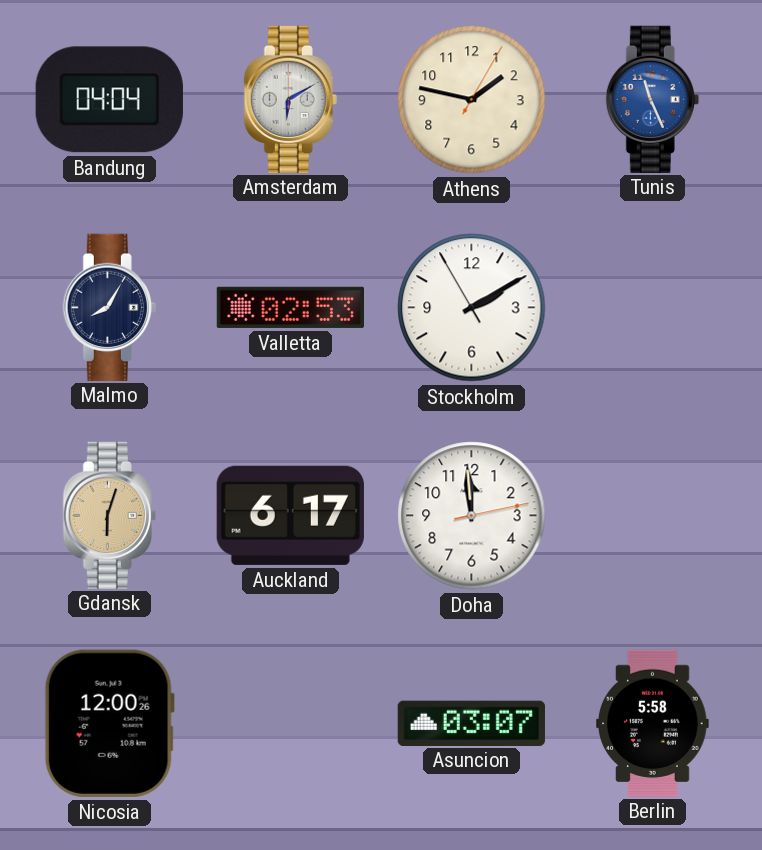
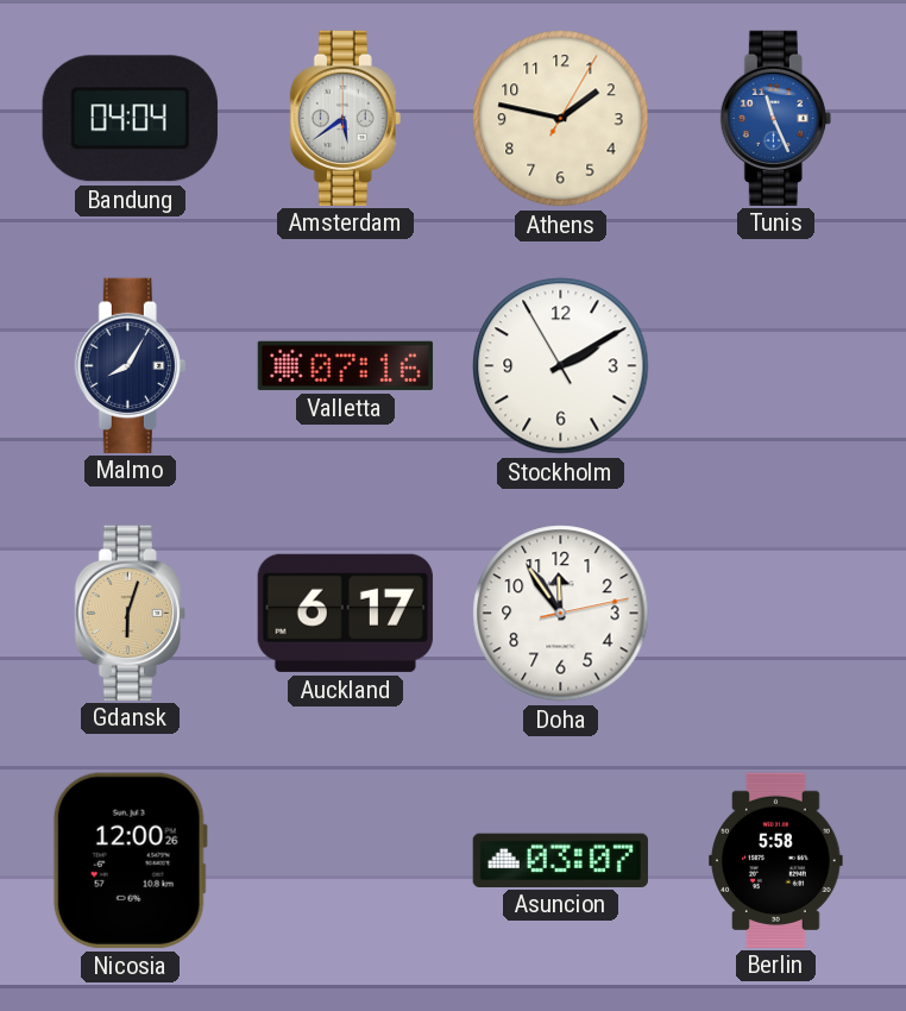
Amsterdam: 6:10 -> 5:39
Valletta: 02:53 -> 07:16
Doha: 11:59 -> 11:54
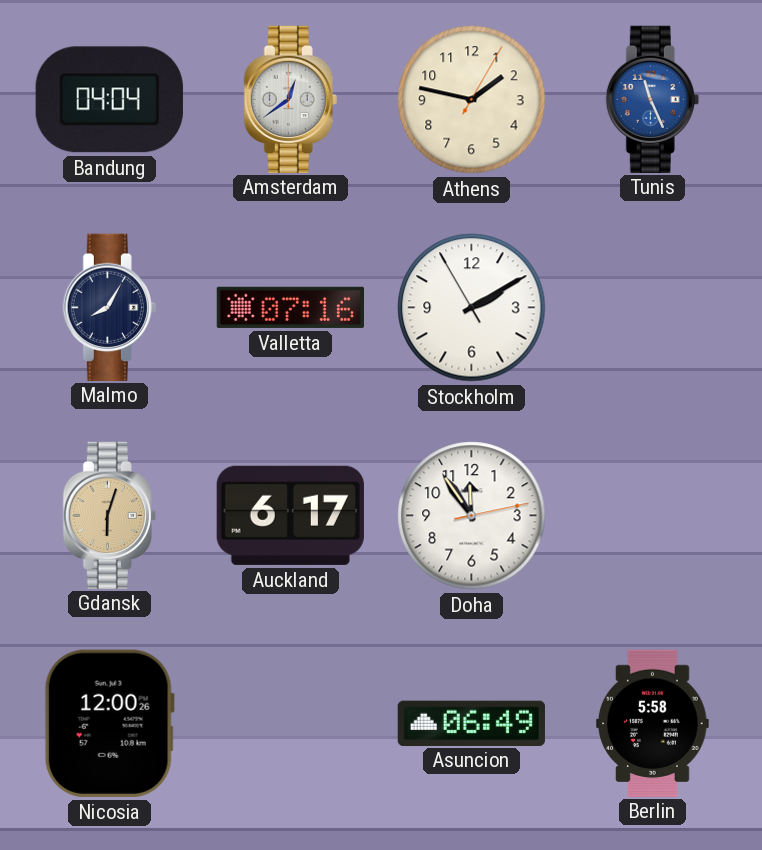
Amsterdam: 5:39 -> 12:39
Asuncion: 03:07 -> 06:49
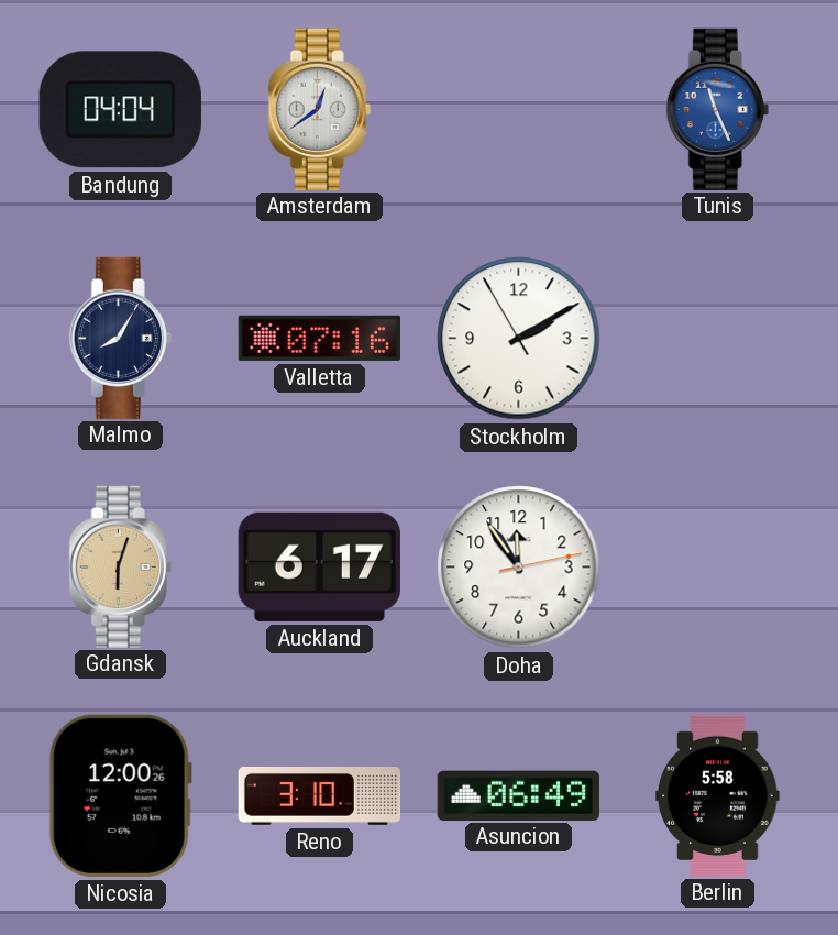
Athens: 1:47 -> none
Reno: none -> 3:10
